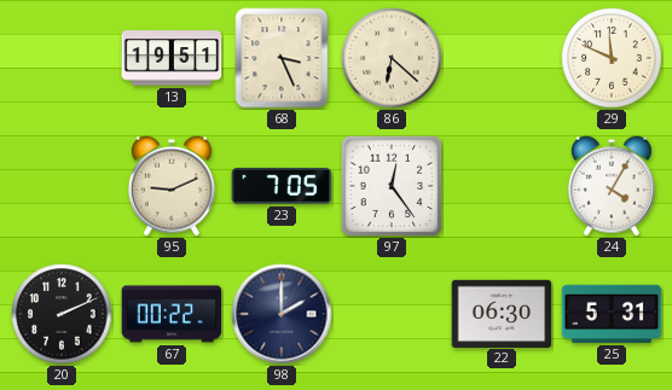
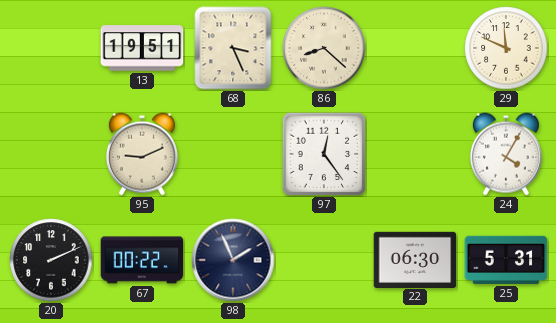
86: 6:22 -> 8:22
23: 7:05 -> none
98: 2:00 -> 1:56
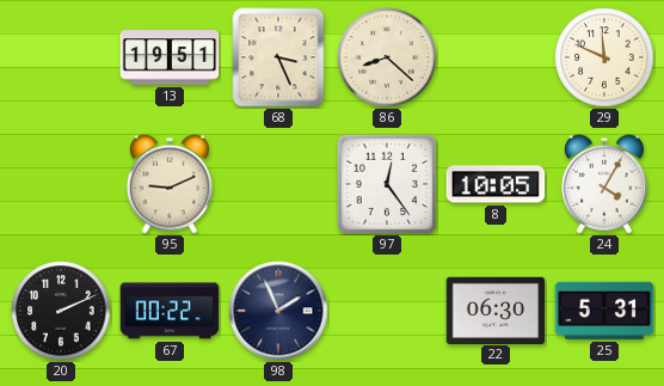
8: none -> 10:05
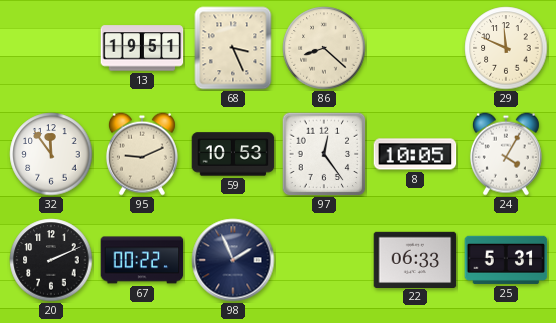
32: none -> 11:54
59: none -> 10:53
22: 06:30 -> 06:33
